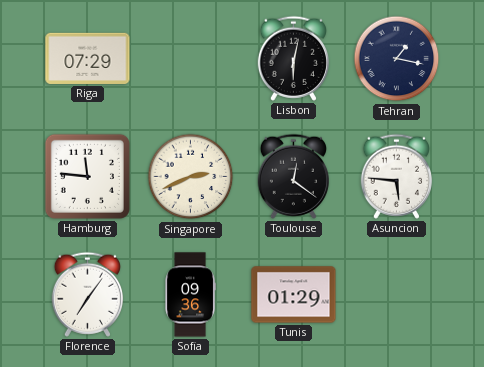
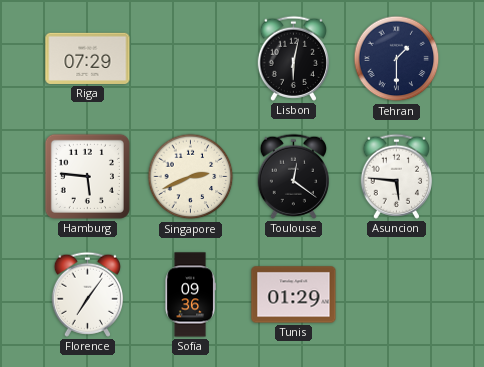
Tehran: 1:17 -> 1:30
Hamburg: 11:46 -> 5:46
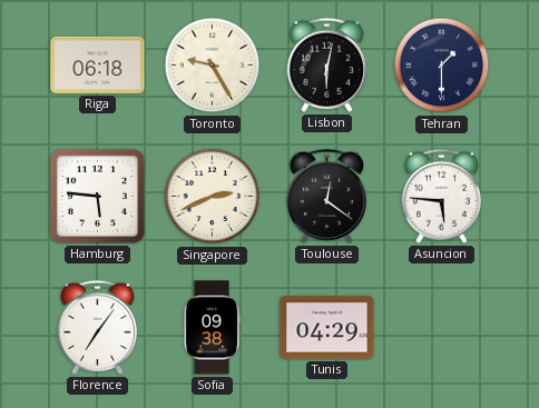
Riga: 07:29 -> 06:18
Toronto: none -> 9:25
Sofia: 09:36 -> 09:38
Tunis: 01:29 -> 04:29
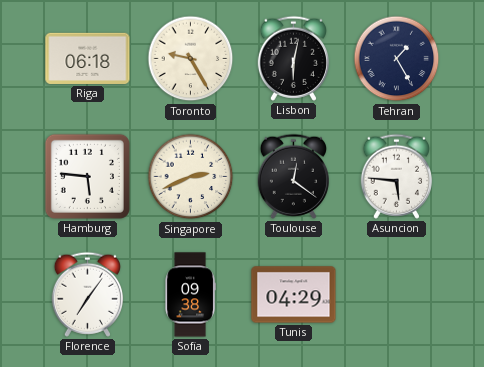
Tehran: 1:30 -> 1:25
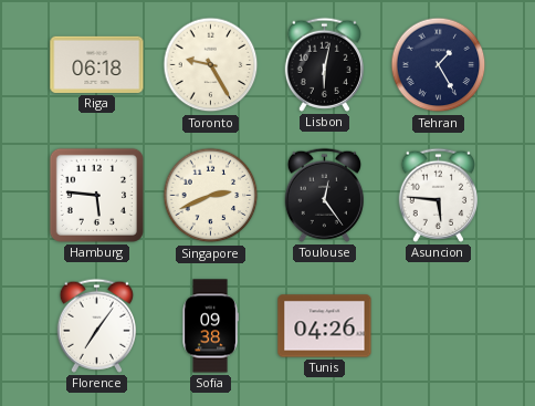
Toulouse: 12:21 -> 12:24
Tunis: 04:29 -> 04:26
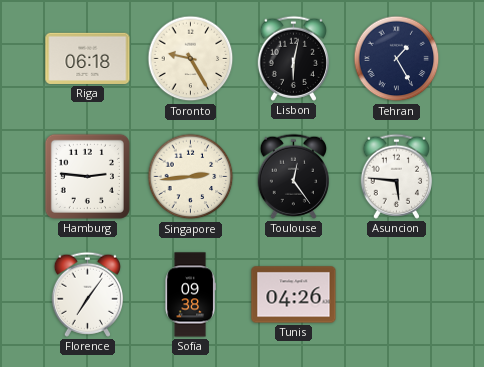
Hamburg: 5:46 -> 2:46
Singapore: 2:41 -> 2:44
